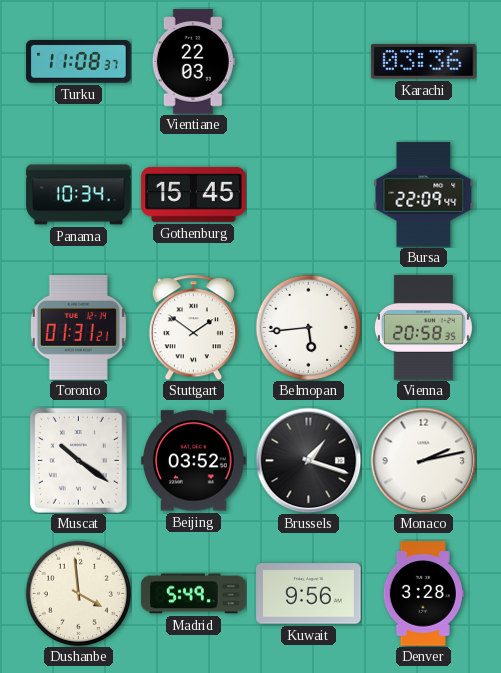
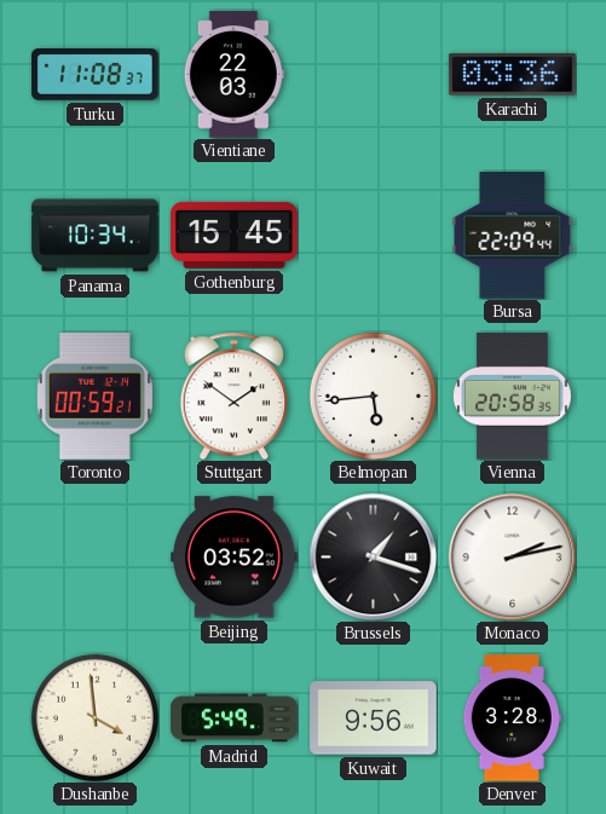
Toronto: 01:31 -> 00:59
Muscat: 10:21 -> none
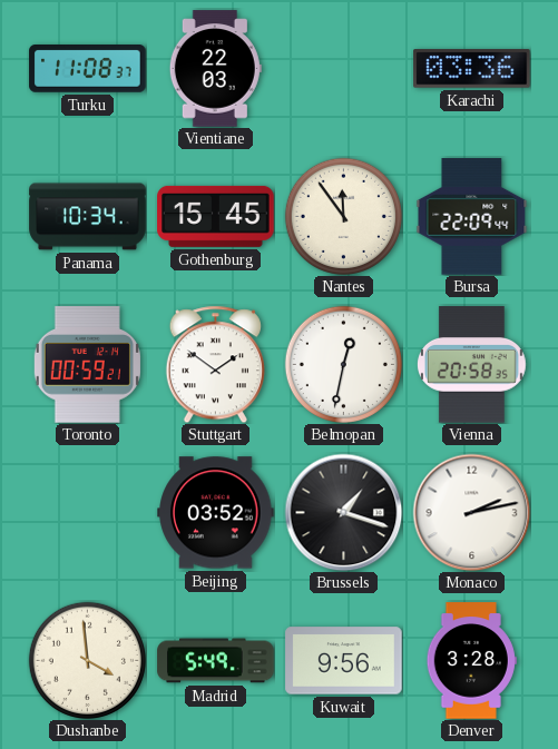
Nantes: none -> 11:54
Belmopan: 5:44 -> 12:32
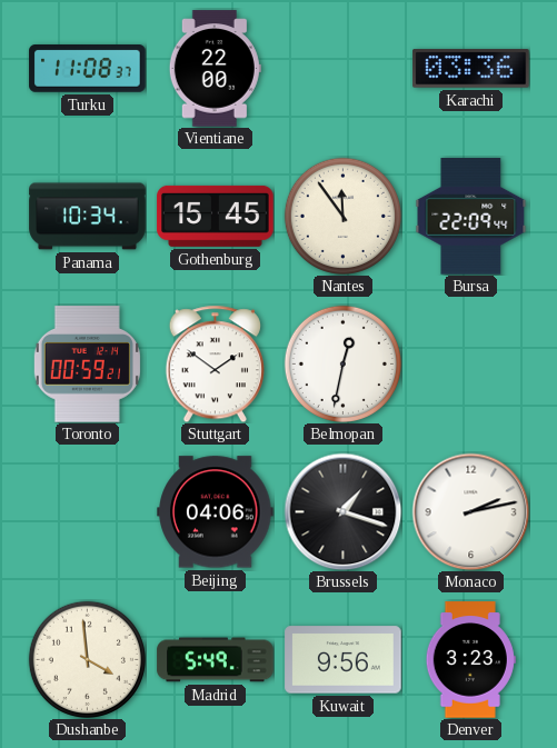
Vientiane: 22:03 -> 22:00
Vienna: 20:58 -> none
Beijing: 03:52 -> 04:06
Denver: 3:28 -> 3:23
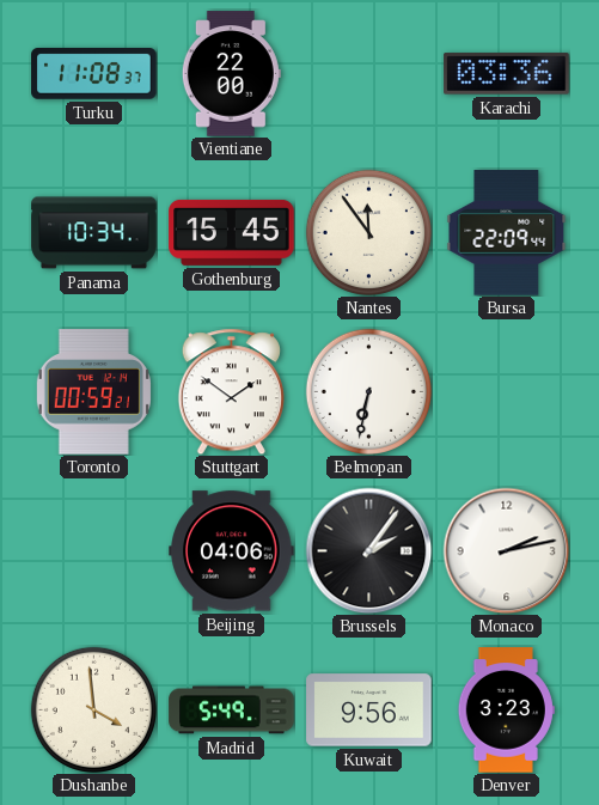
Belmopan: 12:32 -> 6:32
Brussels: 1:18 -> 2:06
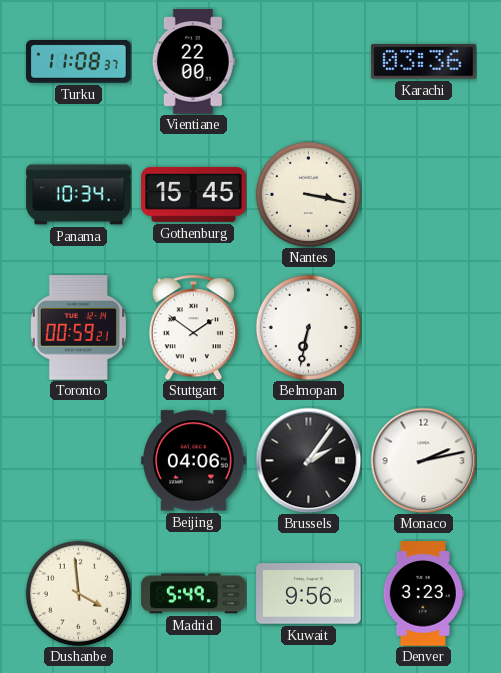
Nantes: 11:54 -> 3:17
Bursa: 22:09 -> none
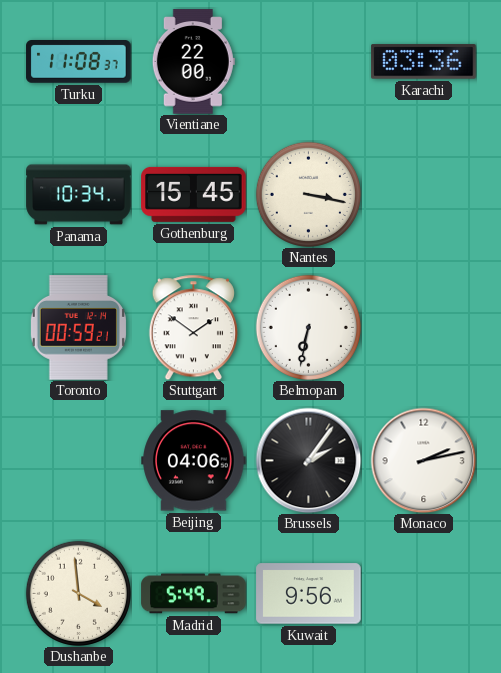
Denver: 3:23 -> none
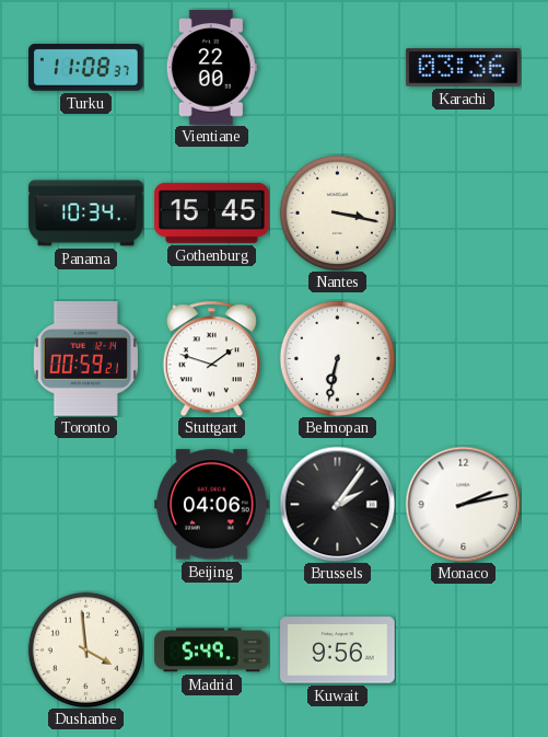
Stuttgart: 1:51 -> 1:48
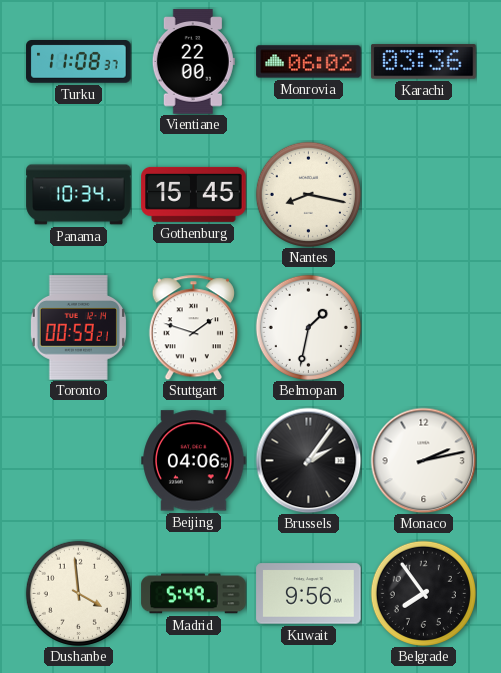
Monrovia: none -> 06:02
Nantes: 3:17 -> 8:17
Belmopan: 6:32 -> 1:32
Belgrade: none -> 7:54
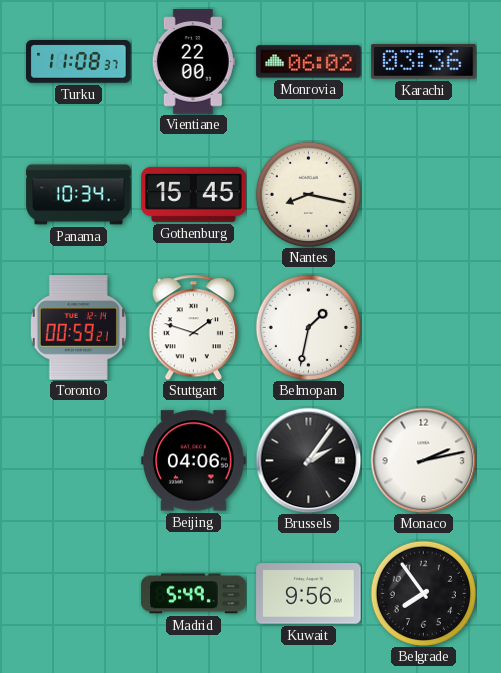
Dushanbe: 3:59 -> none
